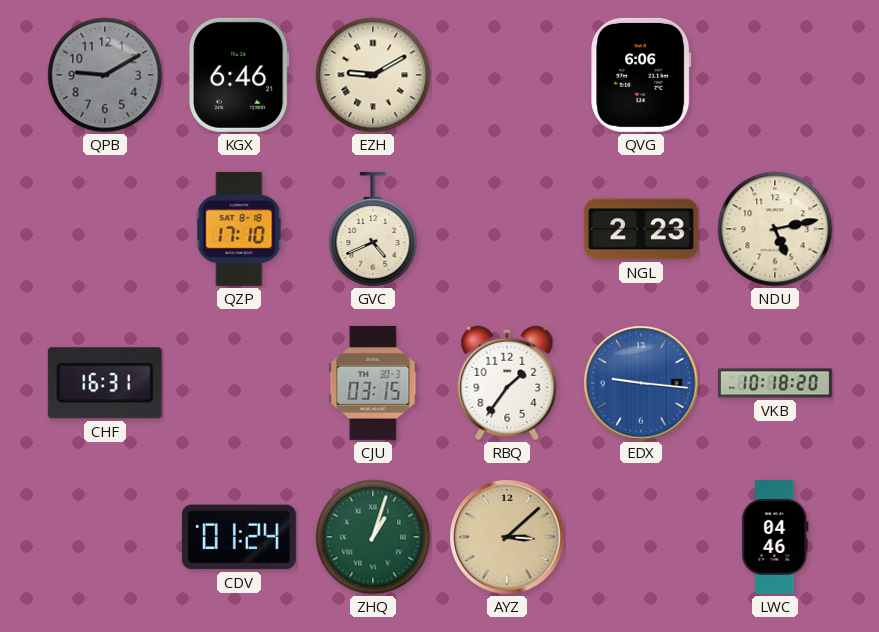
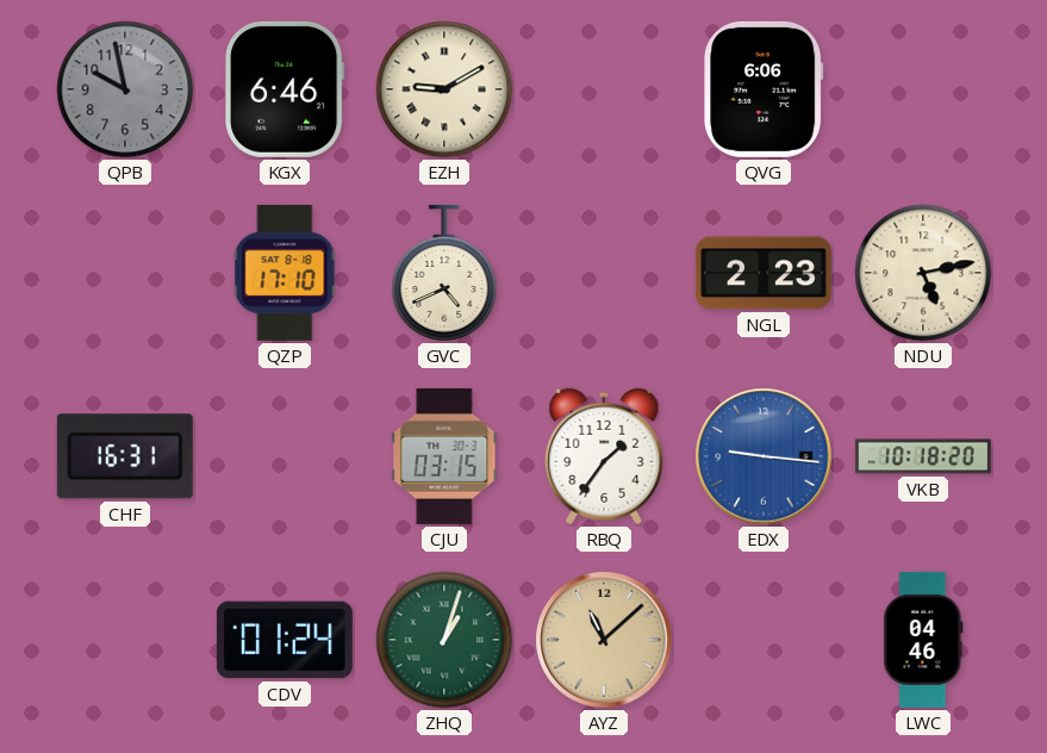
QPB: 9:10 -> 9:58
AYZ: 3:08 -> 11:08
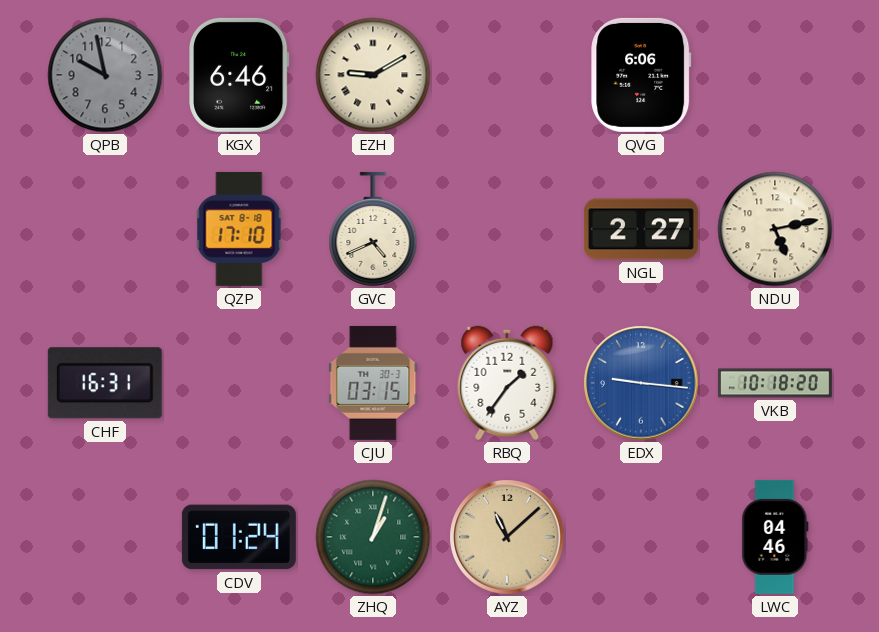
NGL: 2:23 -> 2:27
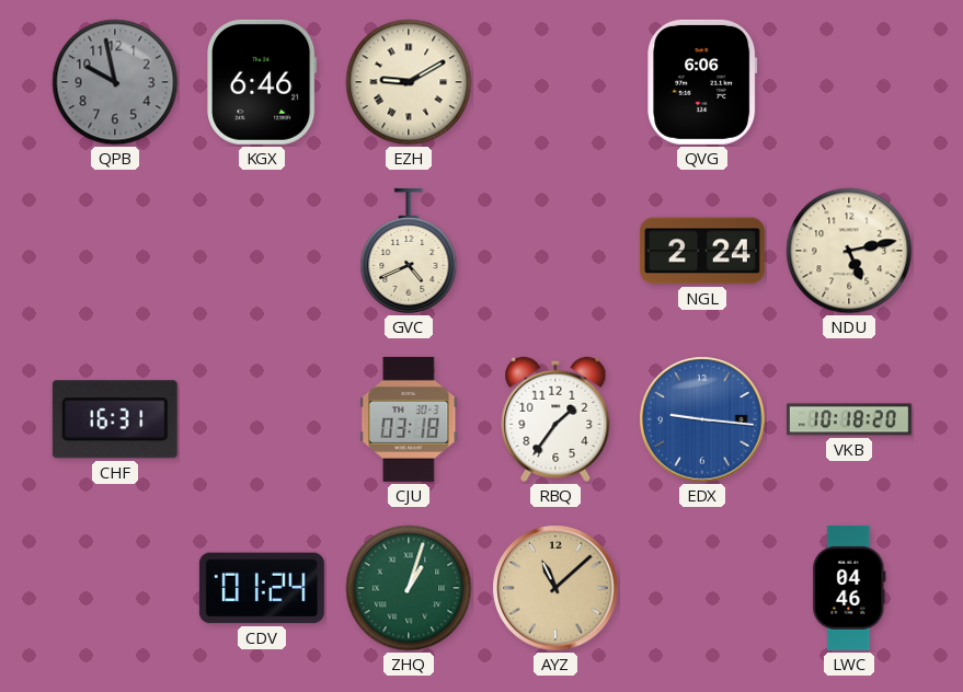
QZP: 17:10 -> none
NGL: 2:27 -> 2:24
CJU: 03:15 -> 03:18
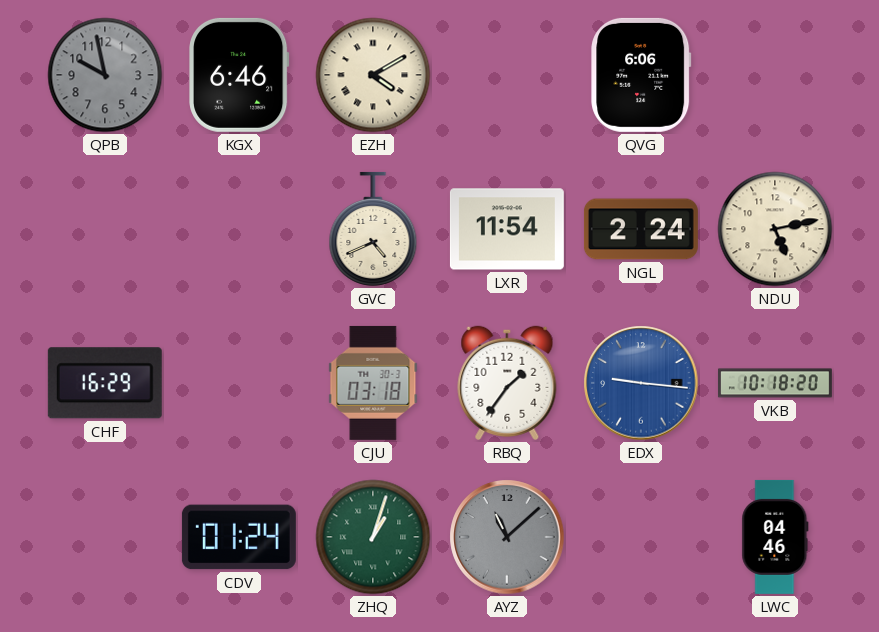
EZH: 9:10 -> 4:10
LXR: none -> 11:54
CHF: 16:31 -> 16:29
AYZ dial: champagne -> grey
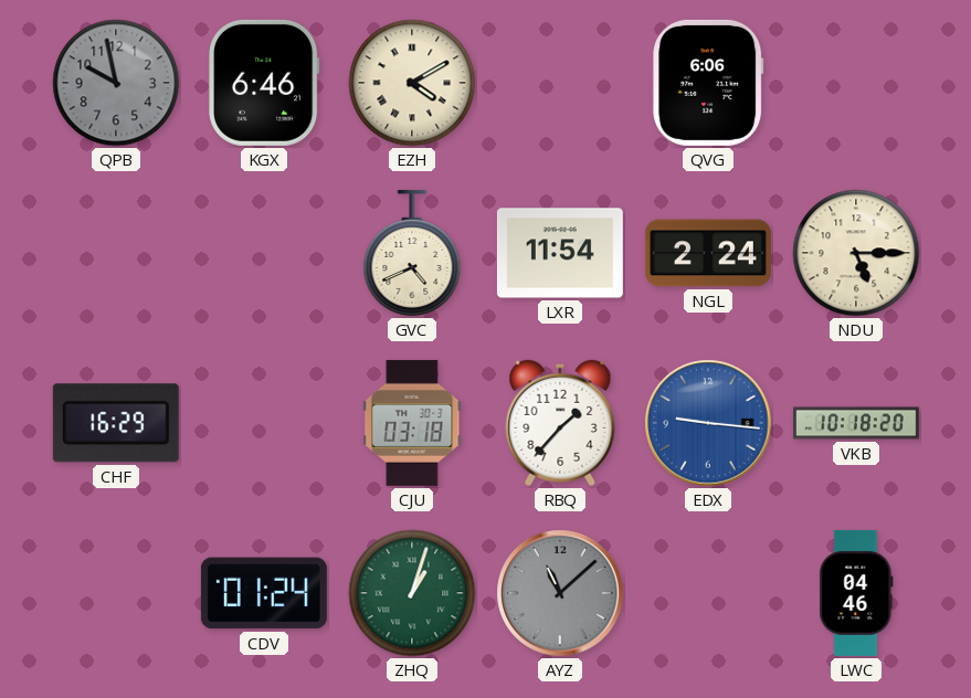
NDU: 5:13 -> 5:15
RBQ: 1:36 -> 1:37
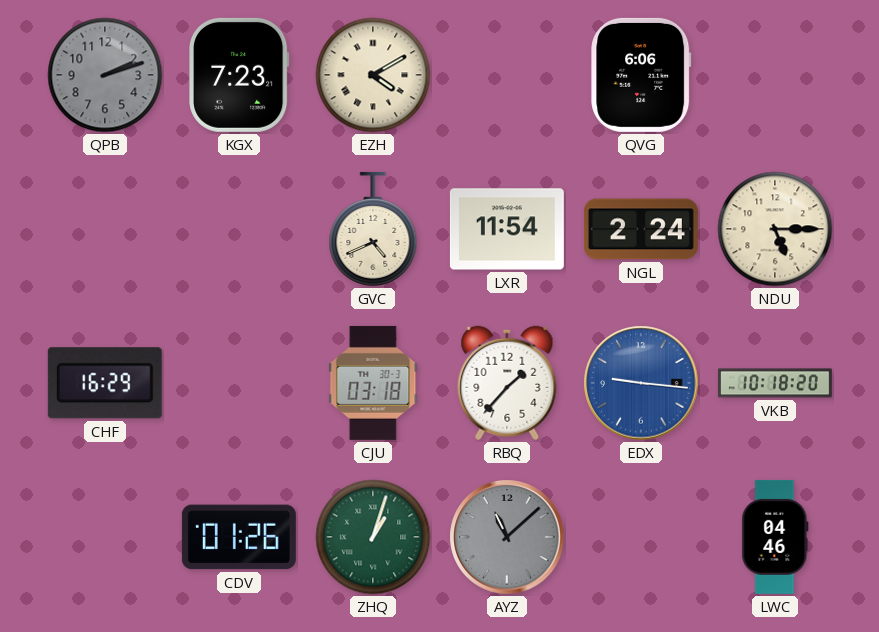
QPB: 9:58 -> 2:12
KGX: 6:46 -> 7:23
CDV: 01:24 -> 01:26
